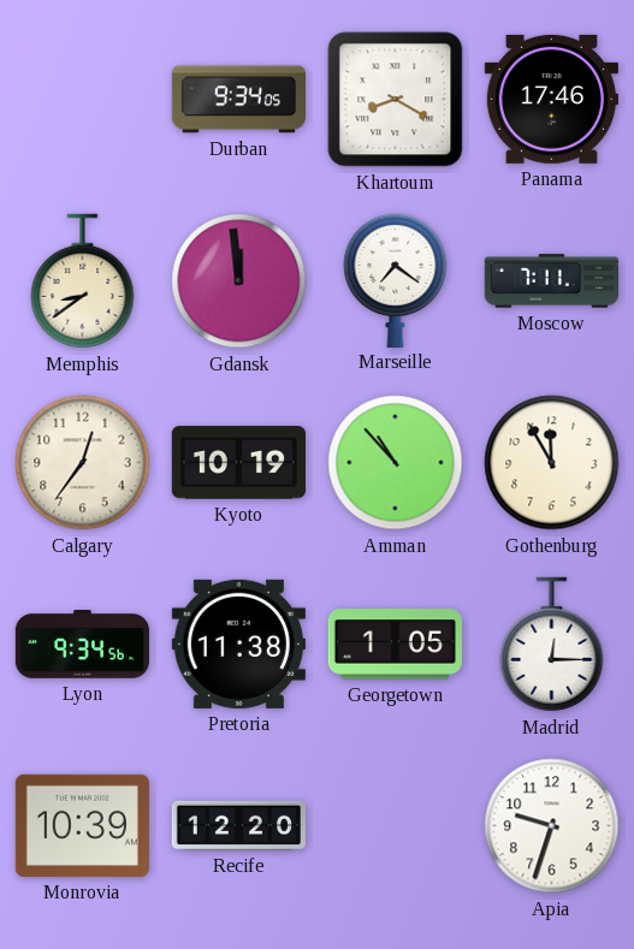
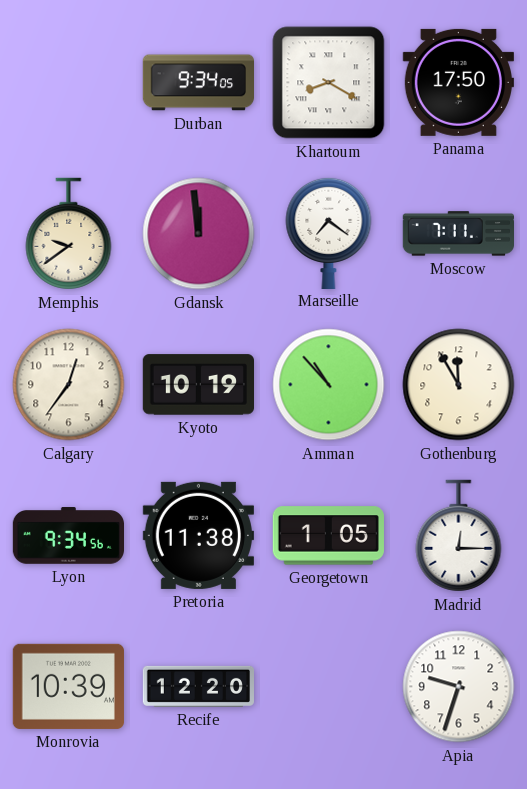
Panama: 17:46 -> 17:50
Memphis: 8:39 -> 9:39
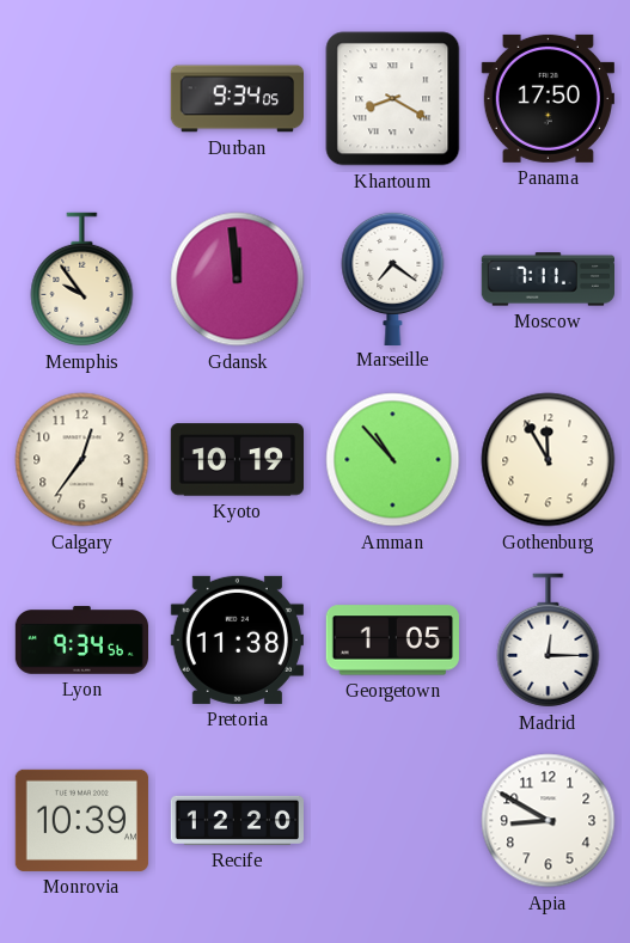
Memphis: 9:39 -> 9:54
Apia: 9:33 -> 8:50
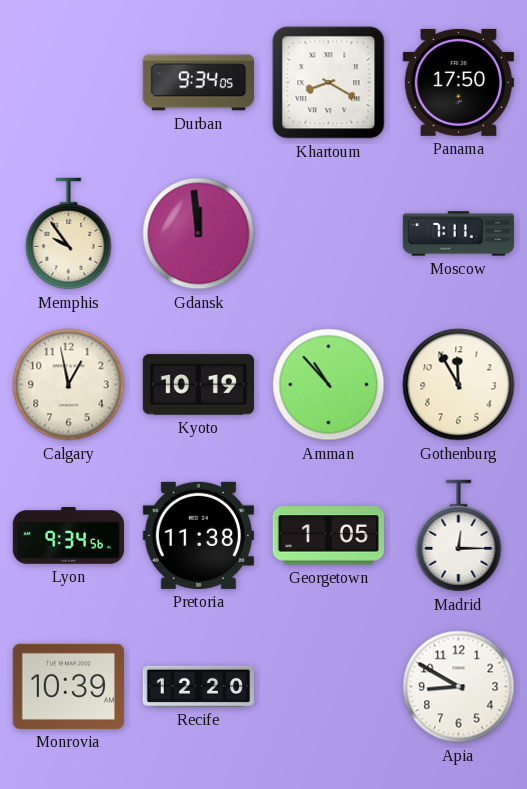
Marseille: 7:21 -> none
Calgary: 12:36 -> 12:58
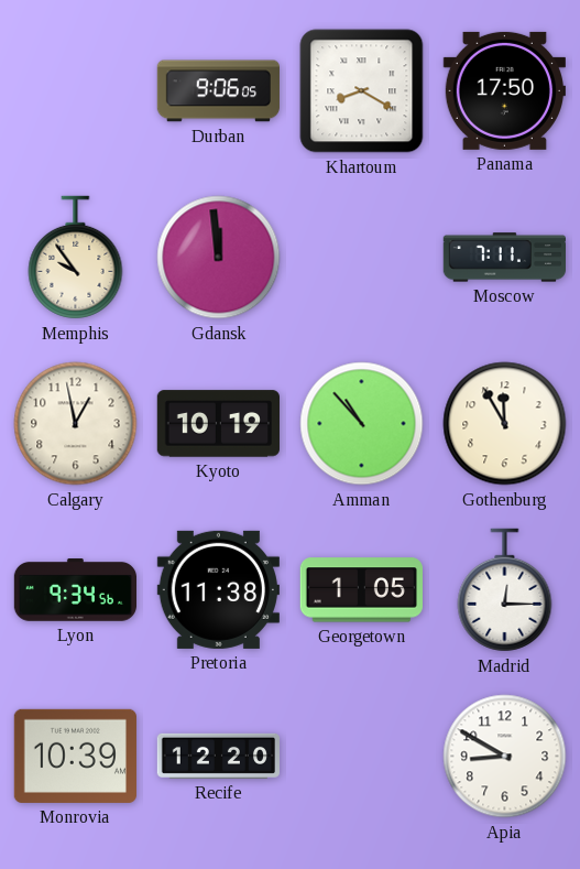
Durban: 9:34 -> 9:06
